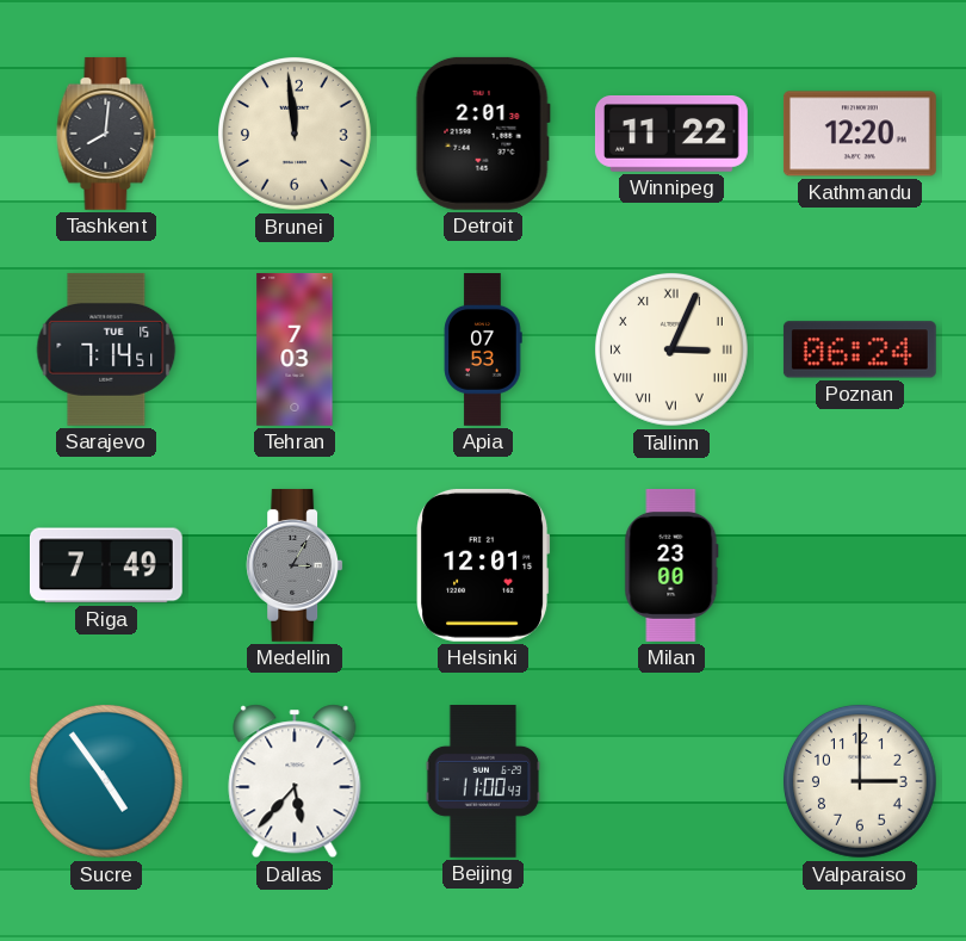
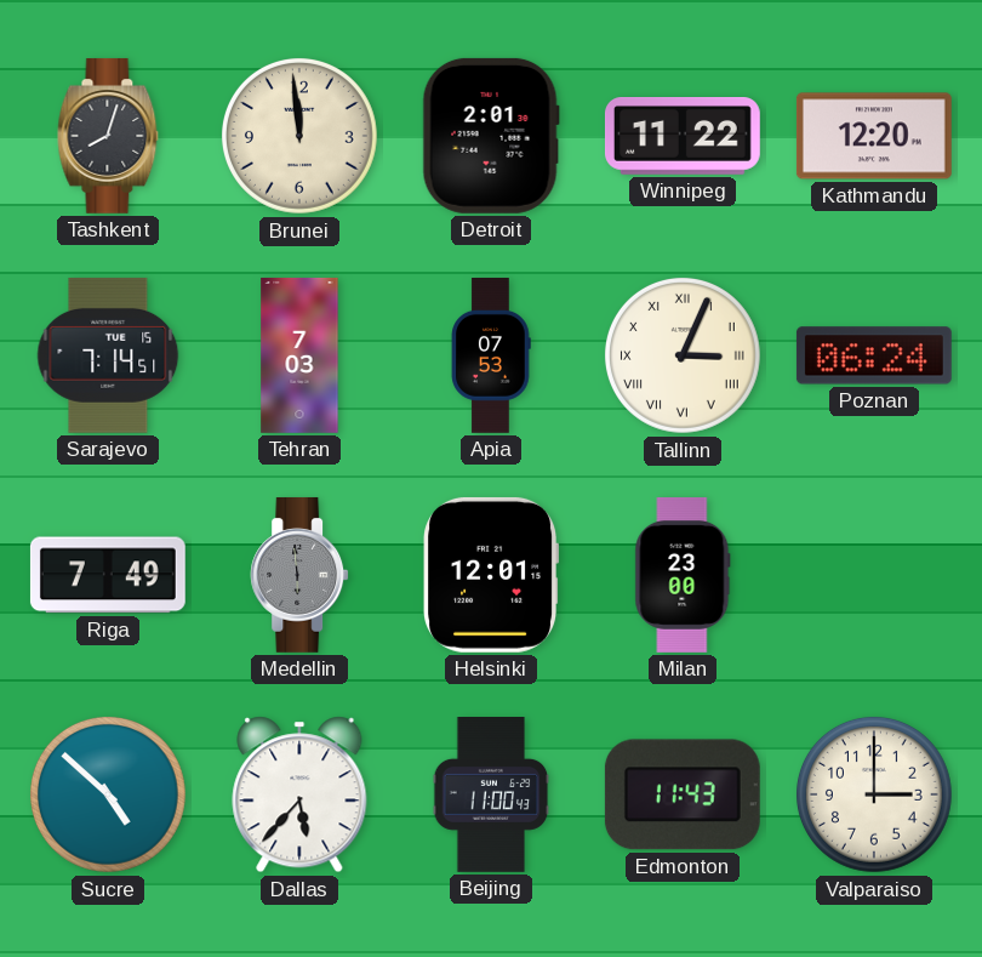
Tashkent: 8:01 -> 8:03
Medellin: 3:05 -> 5:59
Sucre: 4:54 -> 4:52
Edmonton: none -> 11:43
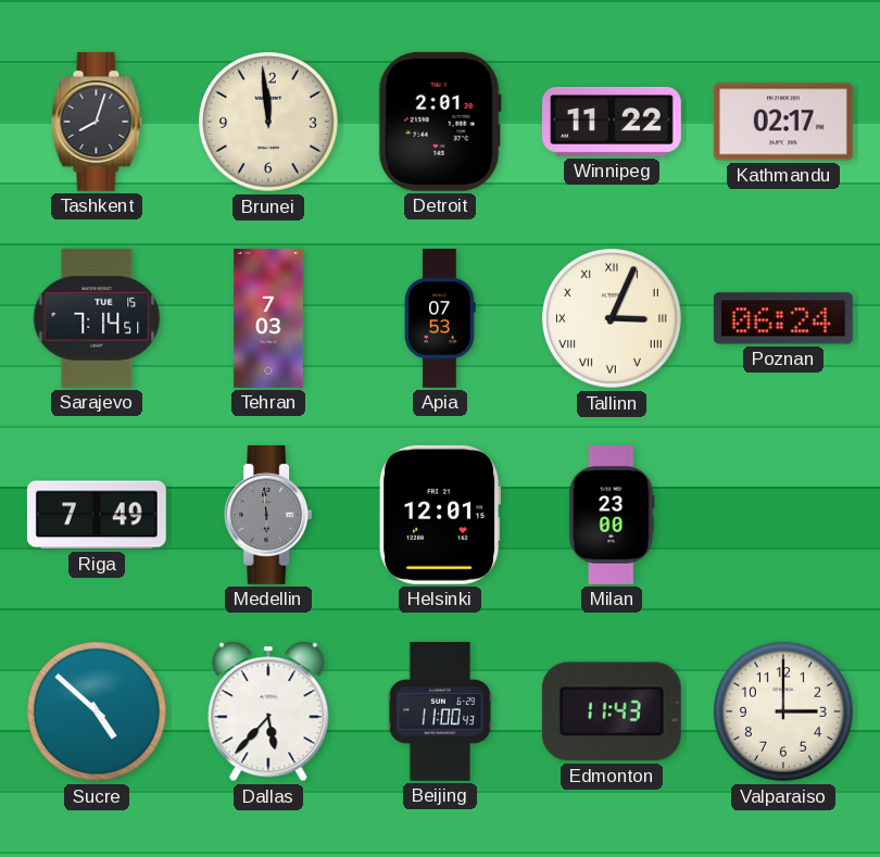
Kathmandu: 12:20 -> 02:17
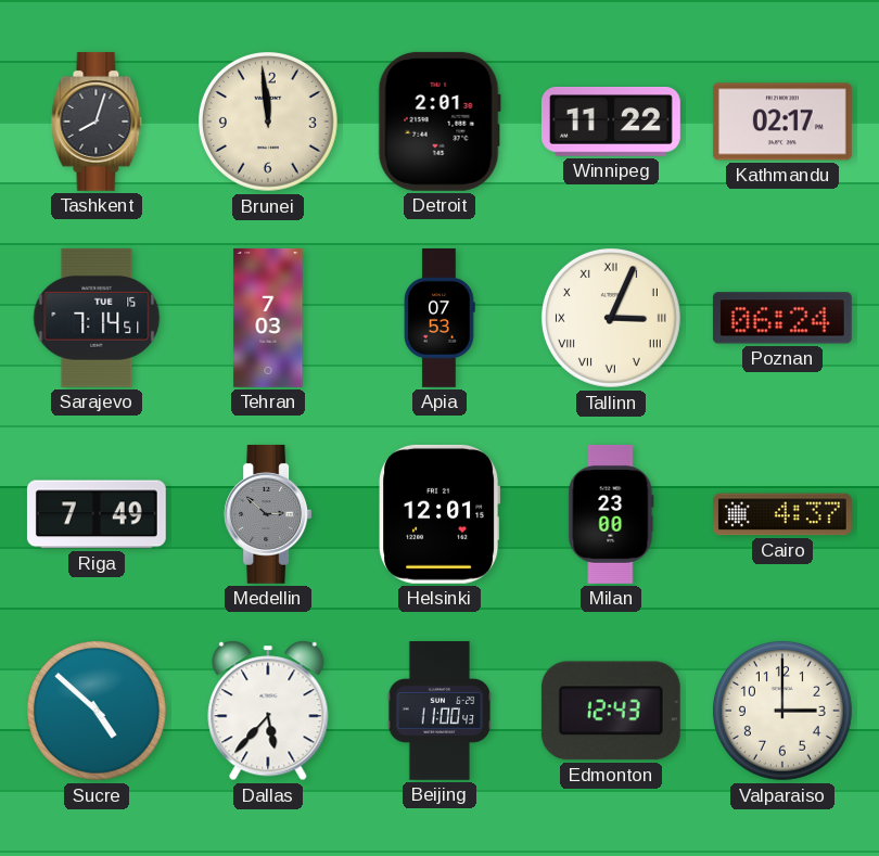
Medellin: 5:59 -> 2:52
Cairo: none -> 4:37
Edmonton: 11:43 -> 12:43
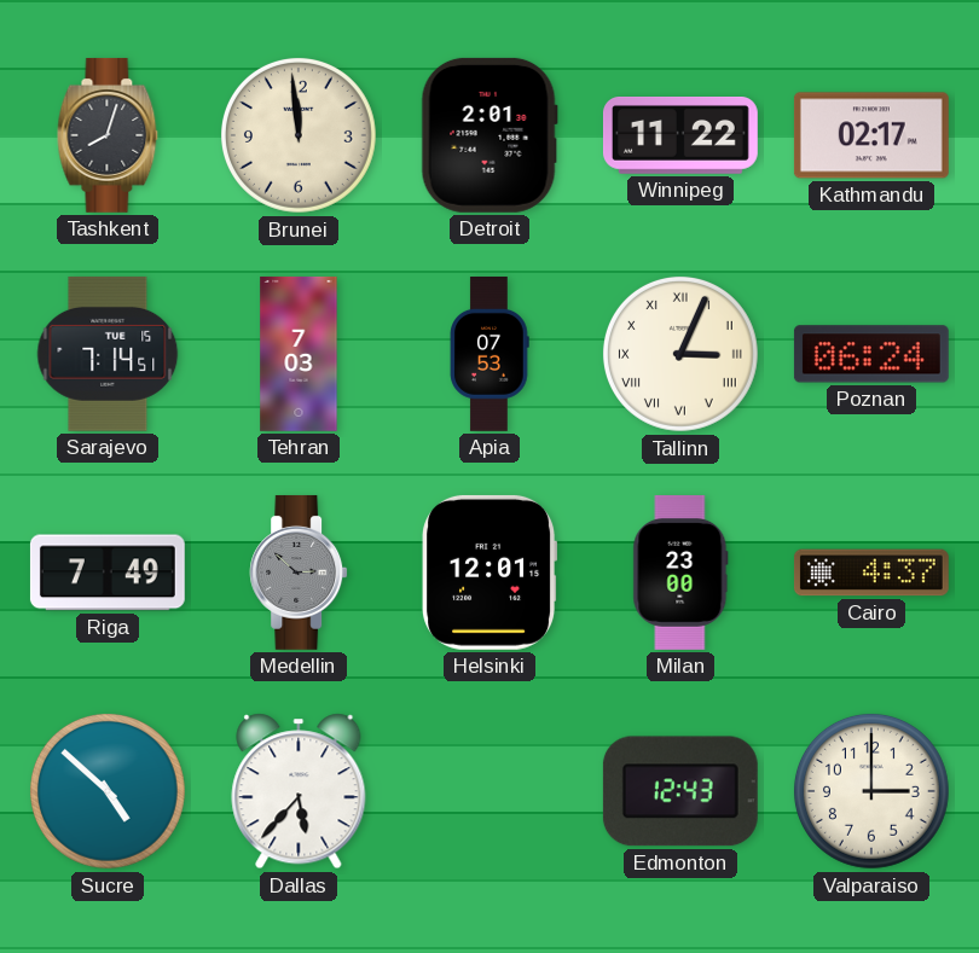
Beijing: 11:00 -> none
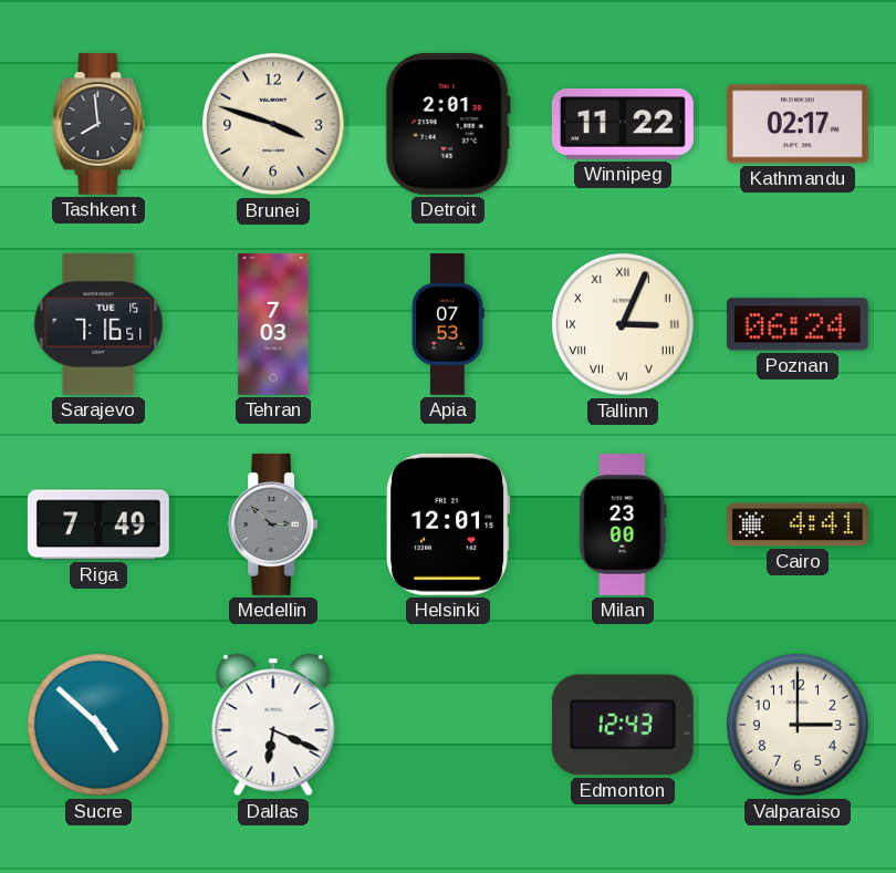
Tashkent: 8:03 -> 7:59
Brunei: 11:59 -> 3:48
Sarajevo: 7:14 -> 7:16
Cairo: 4:37 -> 4:41
Dallas: 5:37 -> 6:19
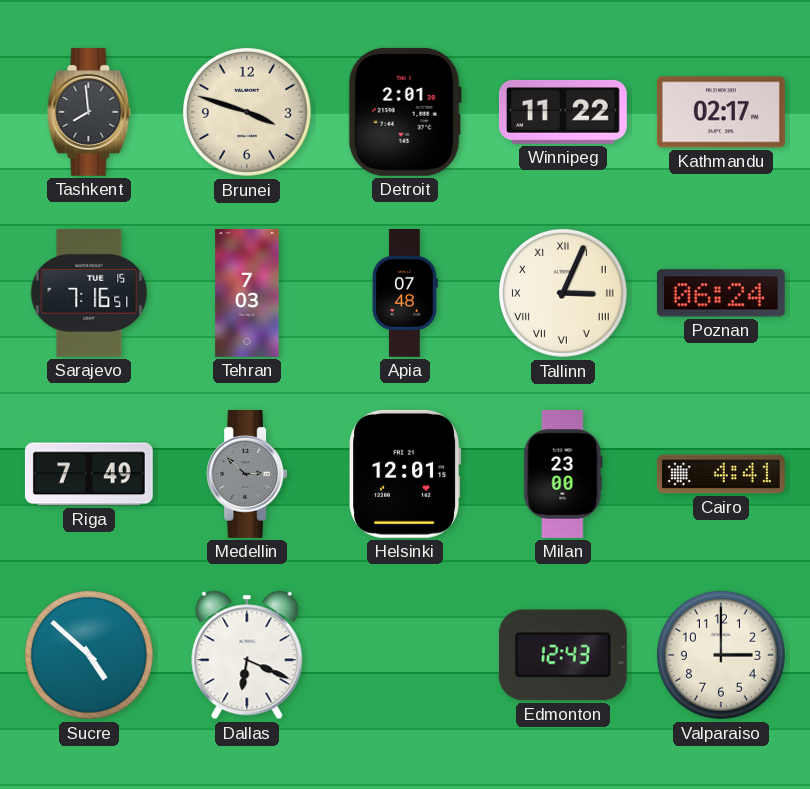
Apia: 07:53 -> 07:48
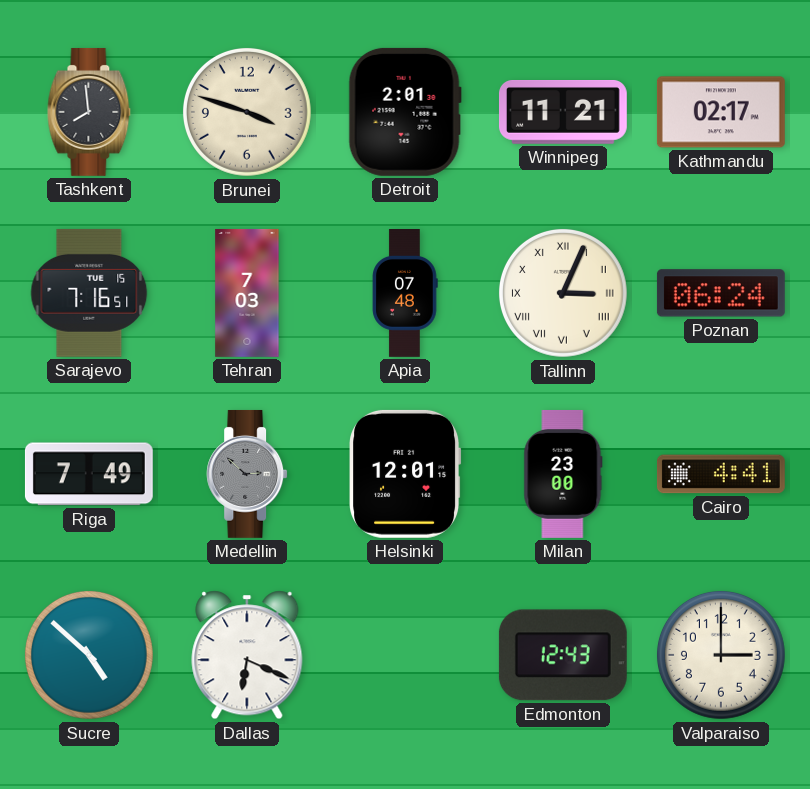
Winnipeg: 11:22 -> 11:21
